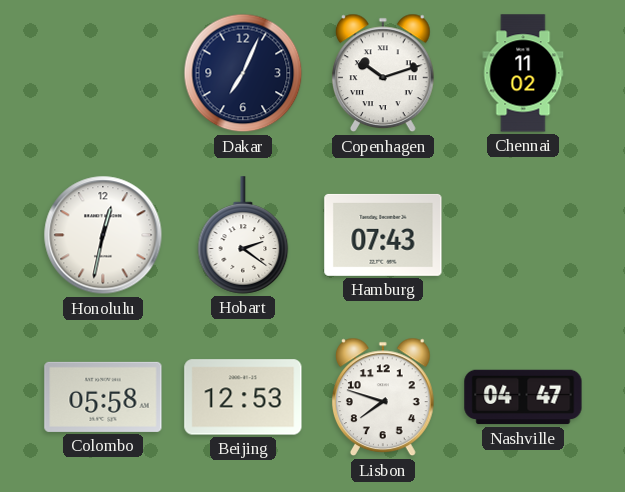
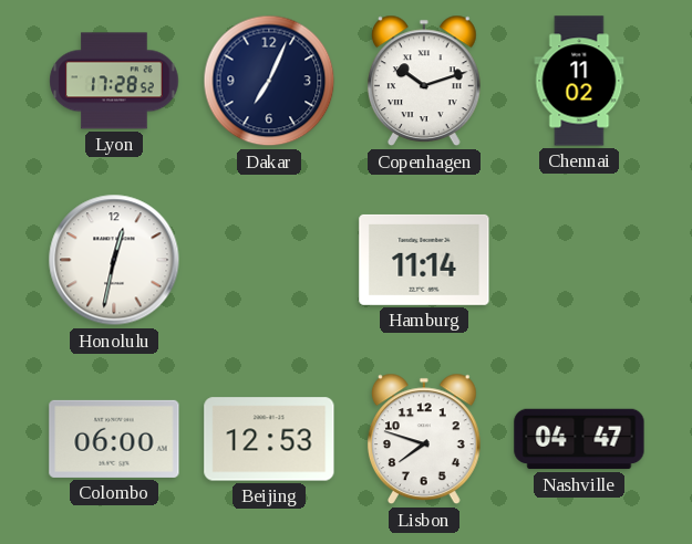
Lyon: none -> 17:28
Hobart: 2:21 -> none
Hamburg: 07:43 -> 11:14
Colombo: 05:58 -> 06:00
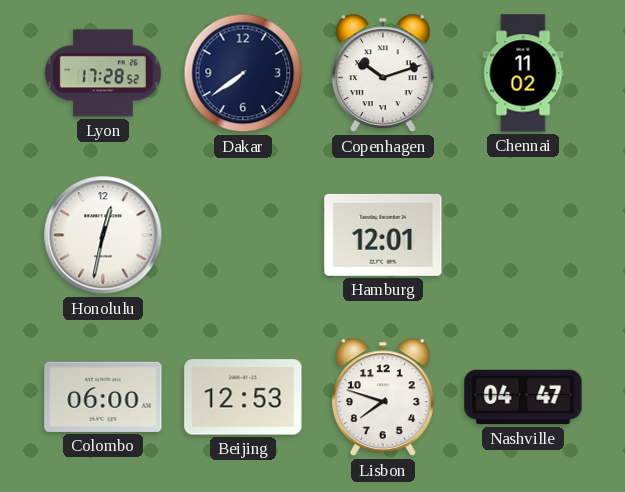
Dakar: 7:04 -> 7:39
Hamburg: 11:14 -> 12:01
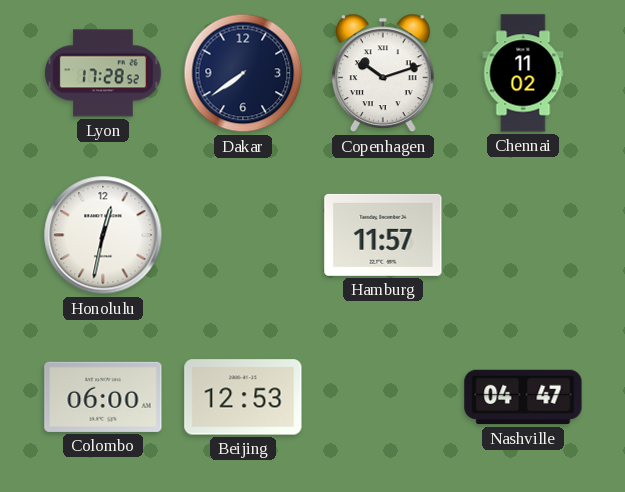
Hamburg: 12:01 -> 11:57
Lisbon: 7:48 -> none
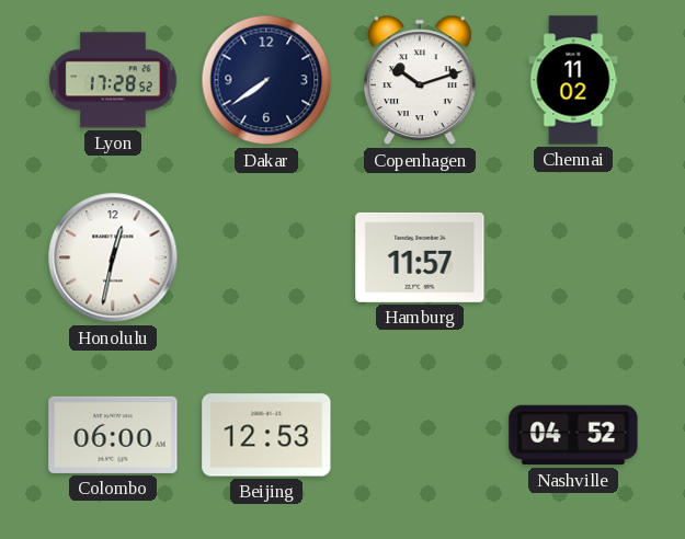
Nashville: 04:47 -> 04:52
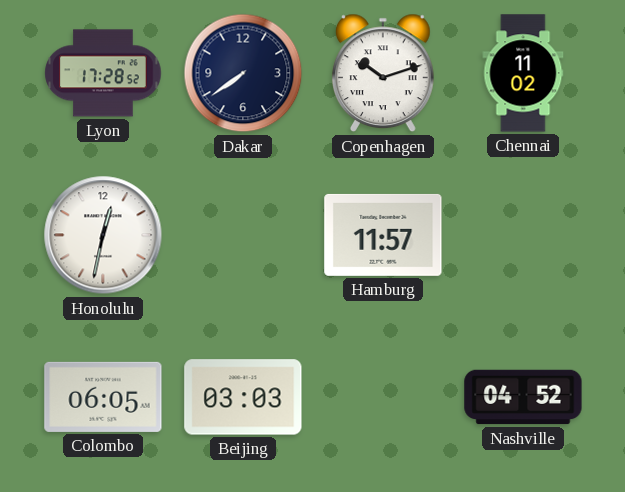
Colombo: 06:00 -> 06:05
Beijing: 12:53 -> 03:03
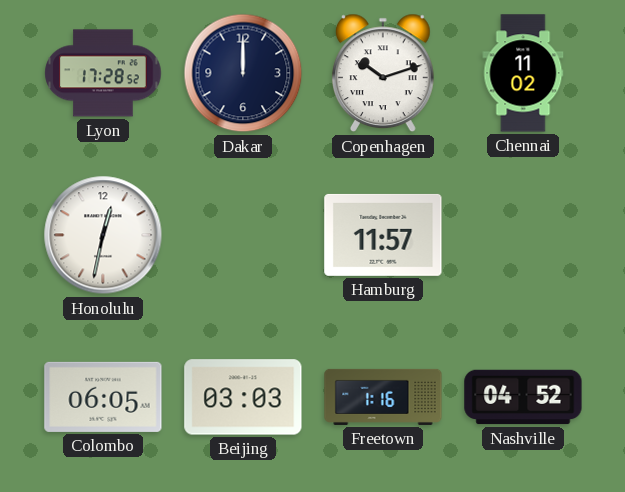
Dakar: 7:39 -> 12:00
Freetown: none -> 1:16
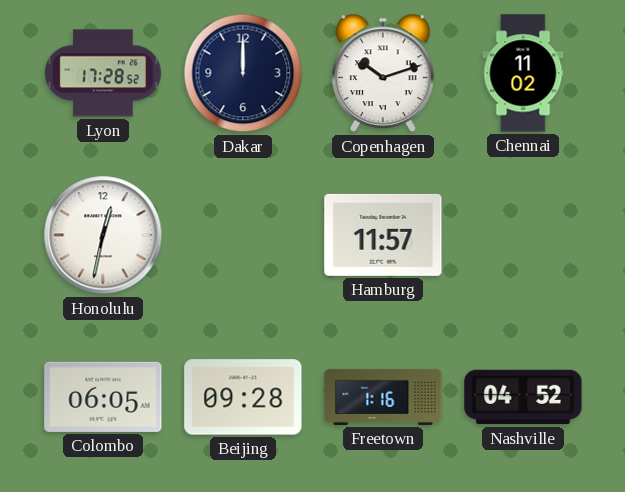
Beijing: 03:03 -> 09:28
